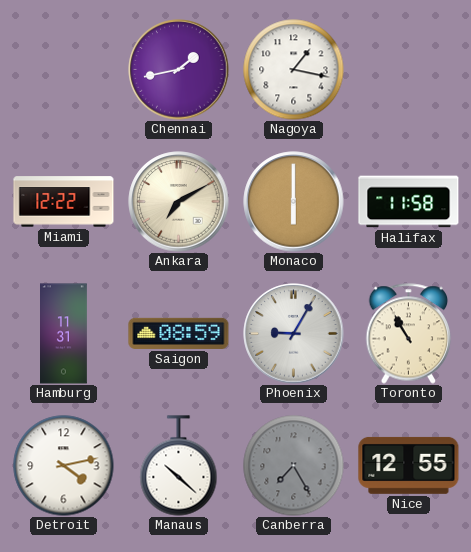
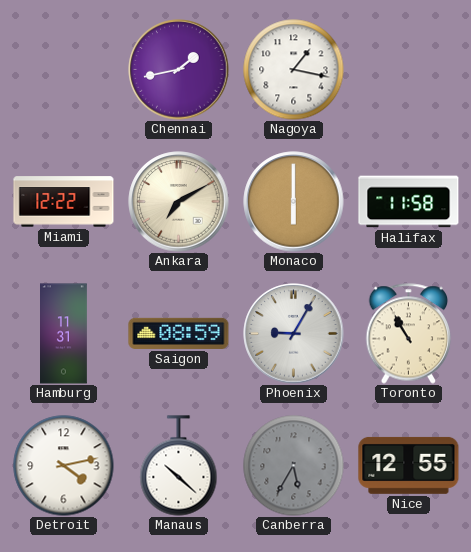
Canberra: 7:25 -> 5:35
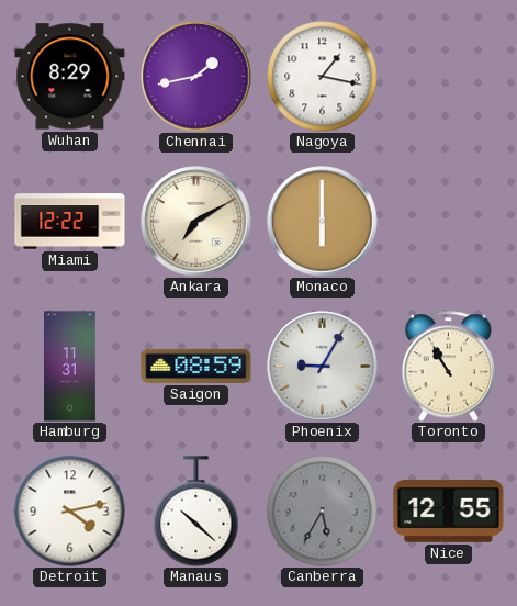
Wuhan: none -> 8:29
Halifax: 11:58 -> none
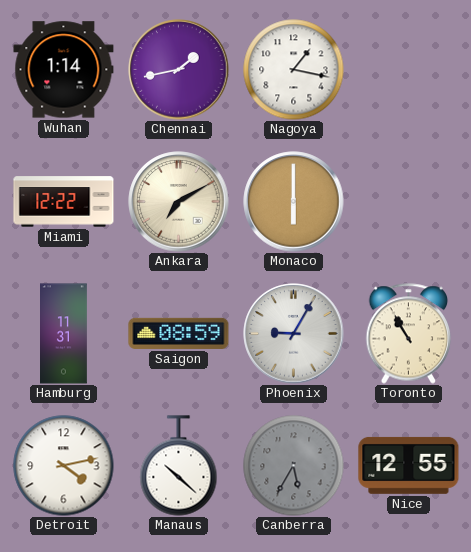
Wuhan: 8:29 -> 1:14
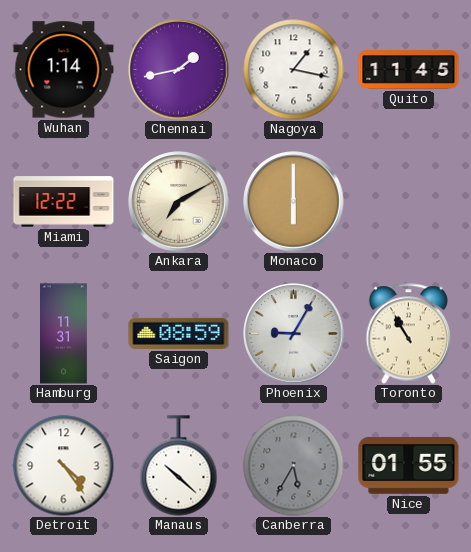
Quito: none -> 11:45
Detroit: 4:13 -> 4:24
Nice: 12:55 -> 01:55
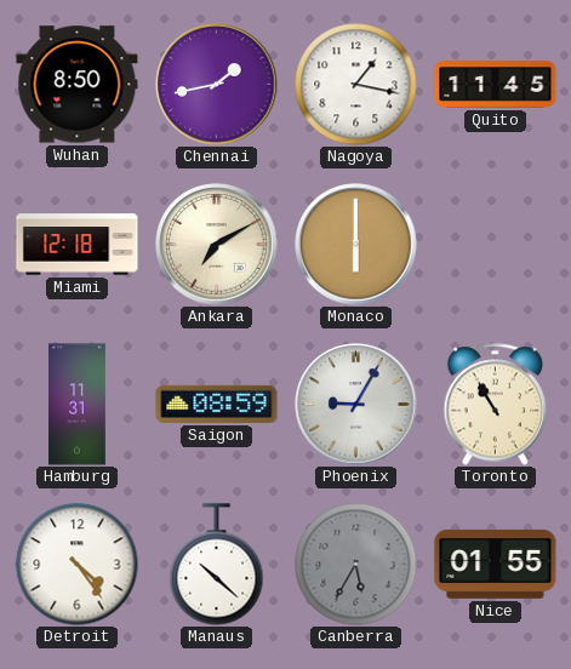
Wuhan: 1:14 -> 8:50
Miami: 12:22 -> 12:18
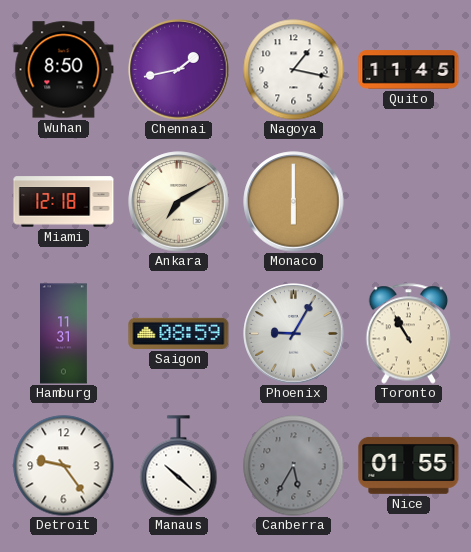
Detroit: 4:24 -> 9:24
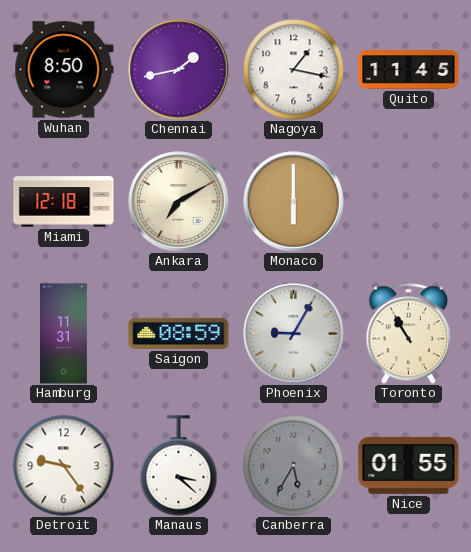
Manaus: 10:22 -> 3:22
